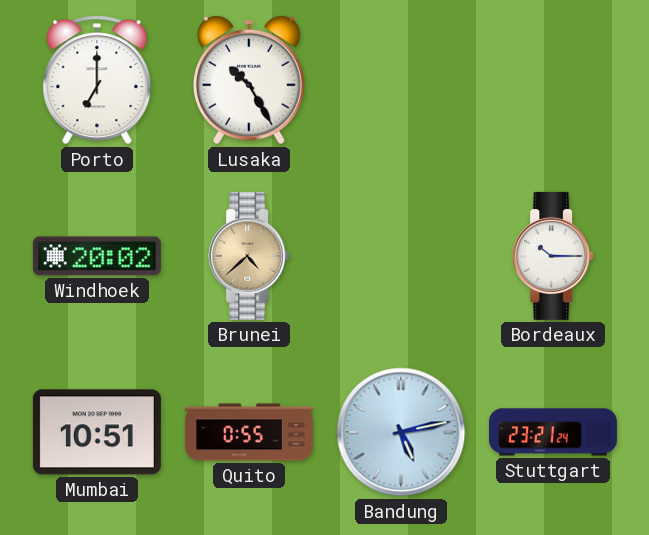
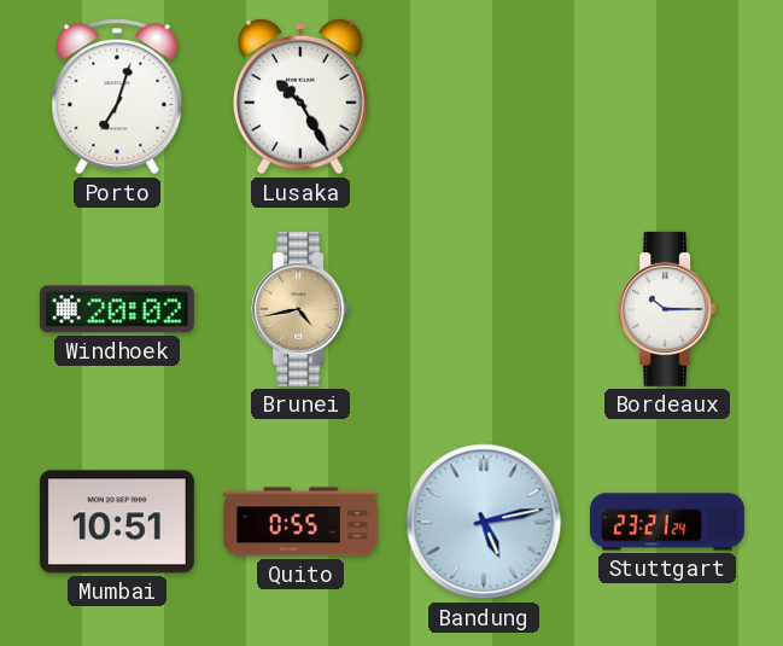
Porto: 7:00 -> 7:03
Brunei: 4:38 -> 4:43
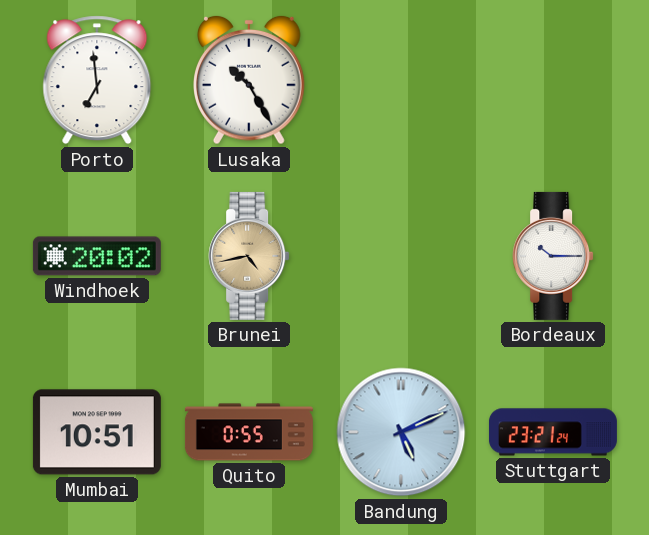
Porto: 7:03 -> 6:59
Bandung: 5:13 -> 5:11
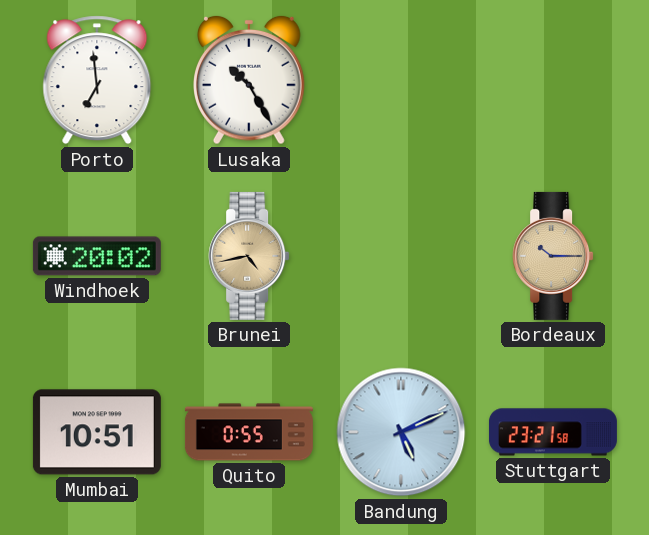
Bordeaux dial: white -> champagne
Stuttgart: 23:21:24 -> 23:21:58
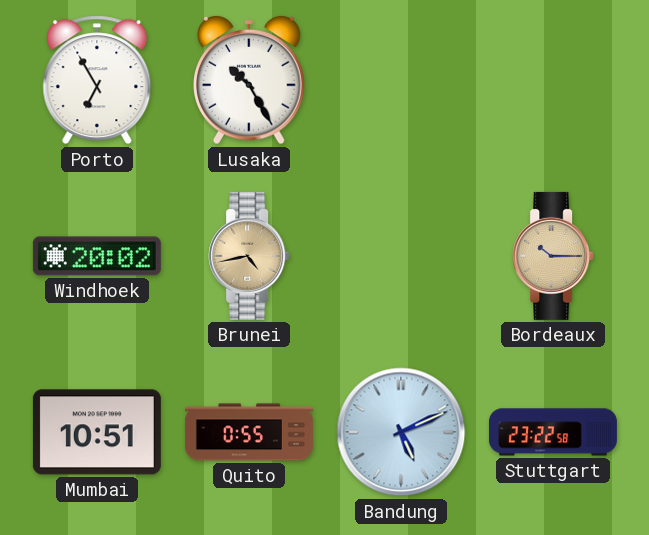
Porto: 6:59 -> 6:55
Stuttgart: 23:21 -> 23:22
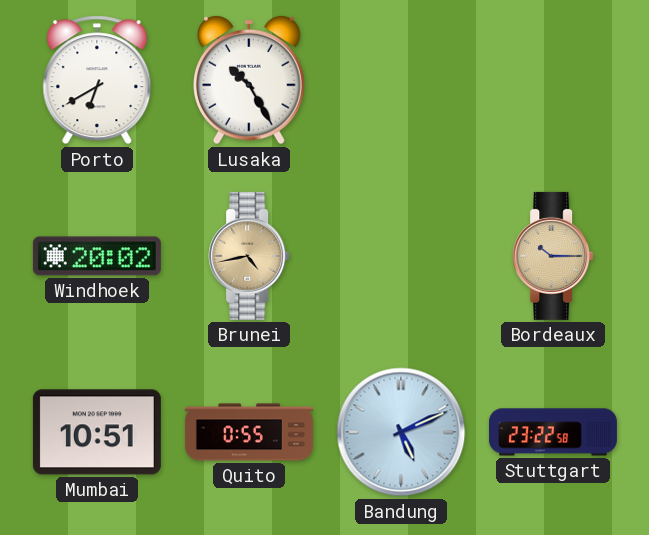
Porto: 6:55 -> 6:40
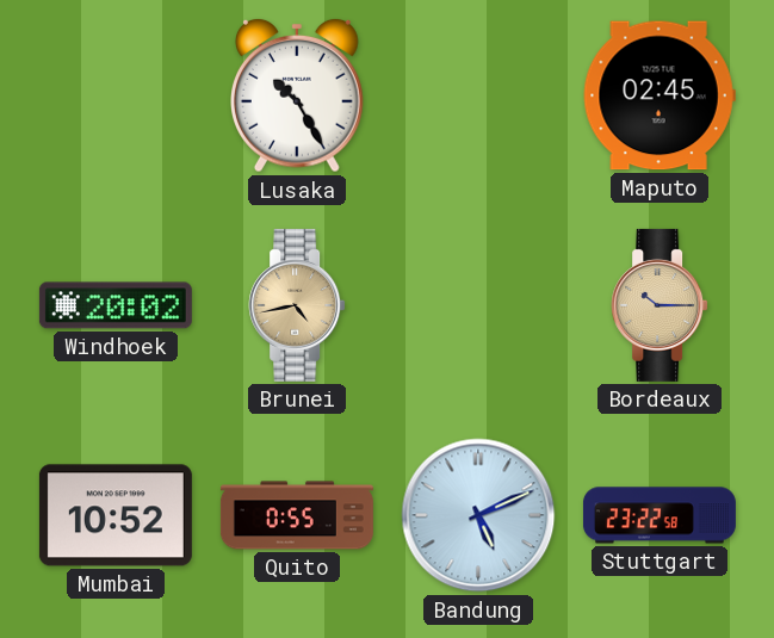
Porto: 6:40 -> none
Maputo: none -> 02:45
Mumbai: 10:51 -> 10:52
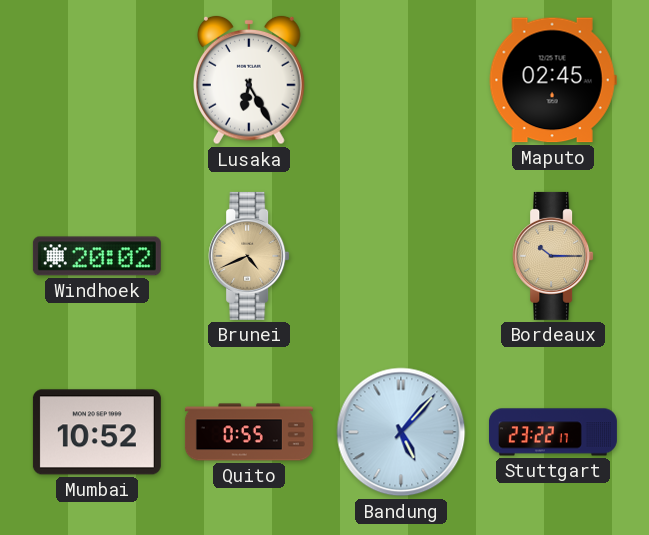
Lusaka: 10:25 -> 6:25
Brunei: 4:43 -> 4:41
Bandung: 5:11 -> 5:07
Stuttgart: 23:22:58 -> 23:22:17
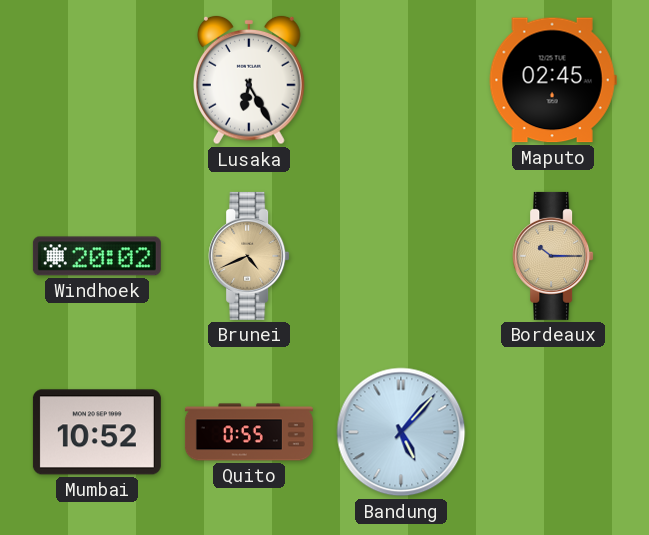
Stuttgart: 23:22 -> none
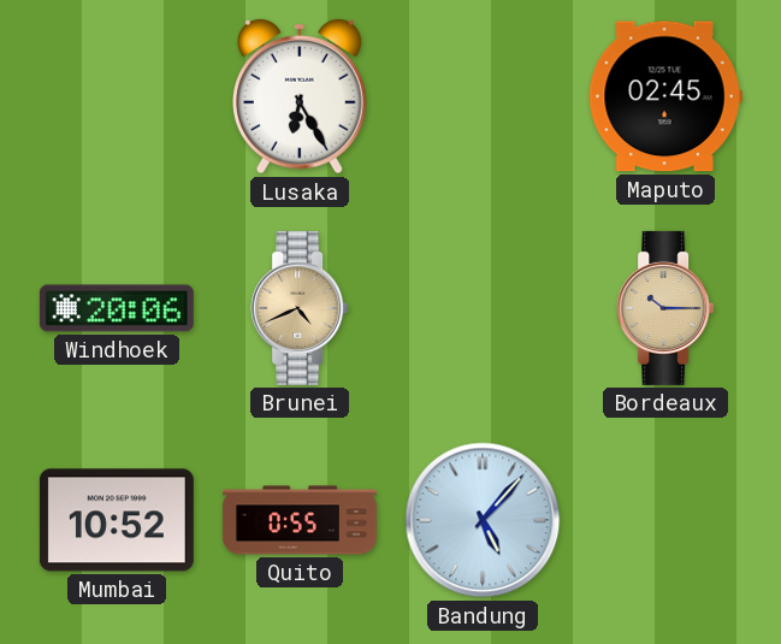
Windhoek: 20:02 -> 20:06
